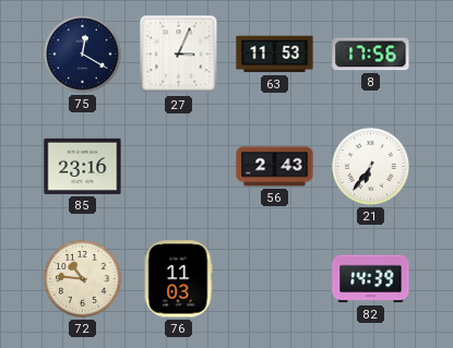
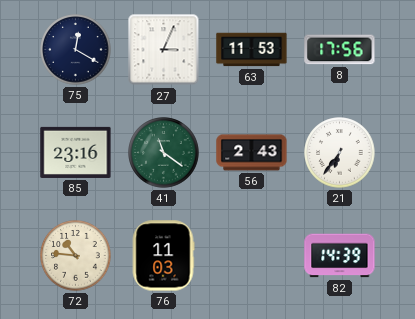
41: none -> 11:21
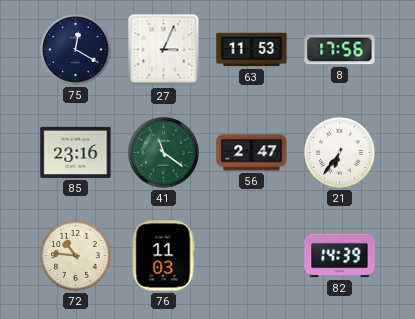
56: 2:43 -> 2:47
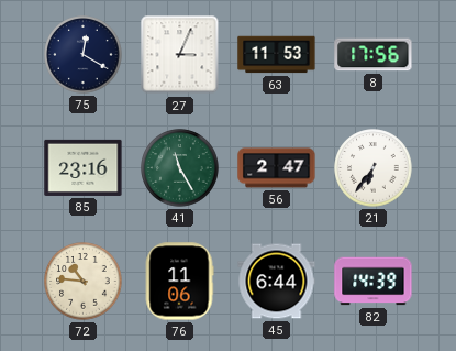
41: 11:21 -> 11:25
76: 11:03 -> 11:06
45: none -> 6:44
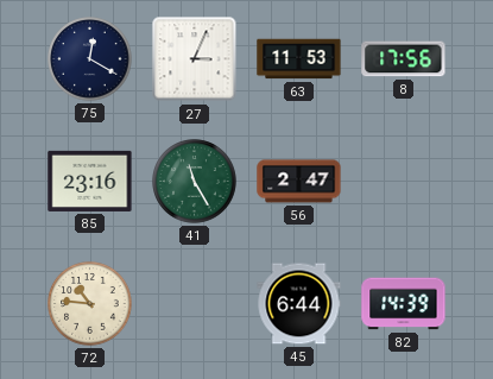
21: 6:36 -> none
76: 11:06 -> none
